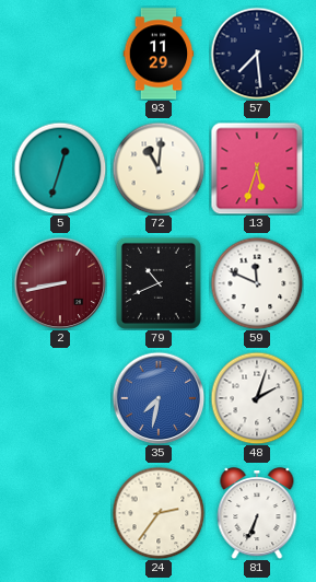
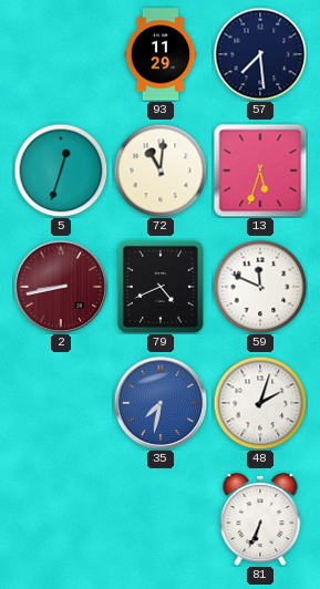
79: 10:41 -> 4:41
24: 2:36 -> none
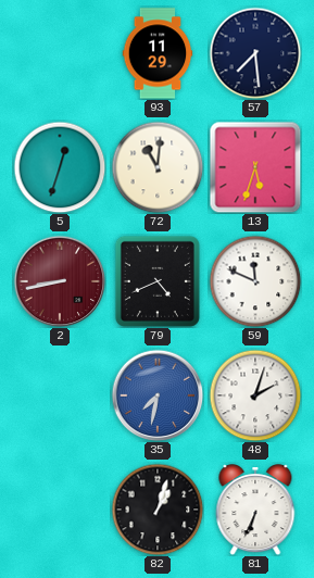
82: none -> 1:03
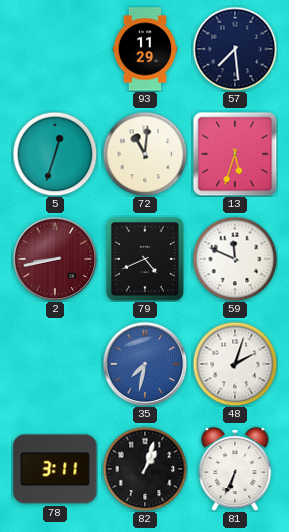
78: none -> 3:11
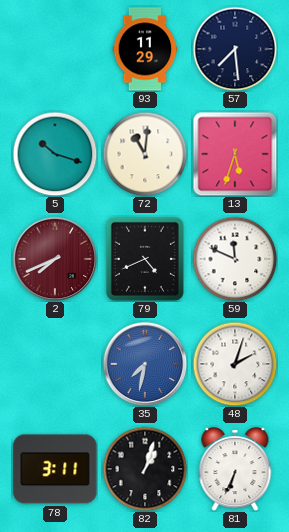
5: 12:33 -> 10:18
2: 8:43 -> 7:41
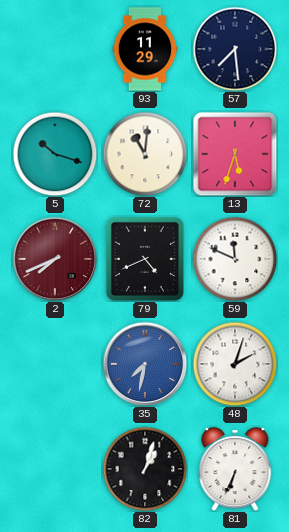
78: 3:11 -> none
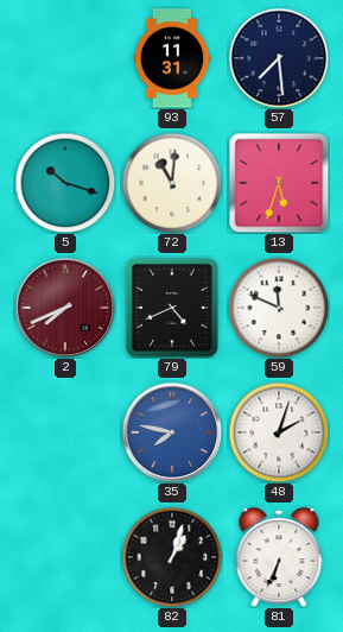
93: 11:29 -> 11:31
35: 7:32 -> 7:47
